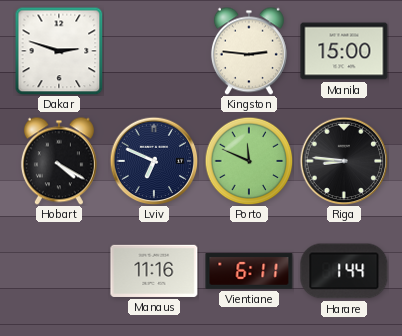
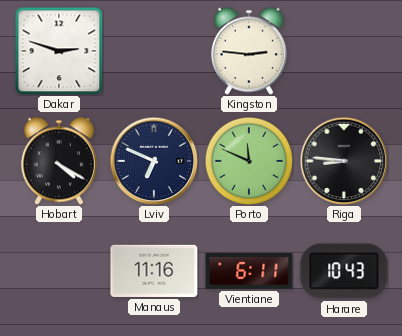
Manila: 15:00 -> none
Harare: 1:44 -> 10:43
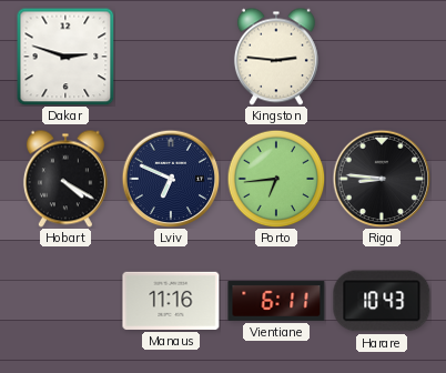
Porto: 11:49 -> 6:44
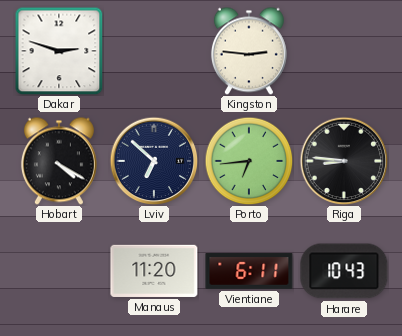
Lviv: 6:49 -> 6:52
Manaus: 11:16 -> 11:20
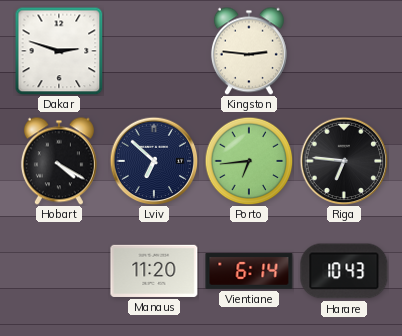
Riga: 8:46 -> 6:46
Vientiane: 6:11 -> 6:14
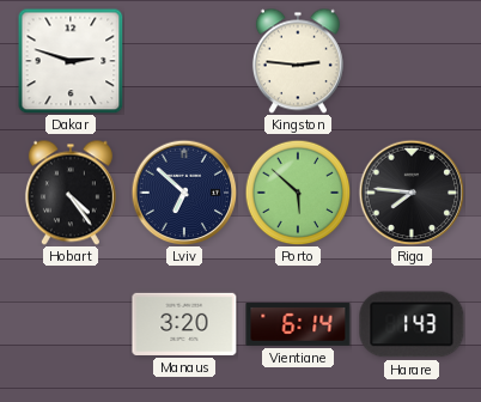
Hobart: 4:20 -> 4:24
Porto: 6:44 -> 5:52
Riga: 6:46 -> 7:46
Manaus: 11:20 -> 3:20
Harare: 10:43 -> 1:43
